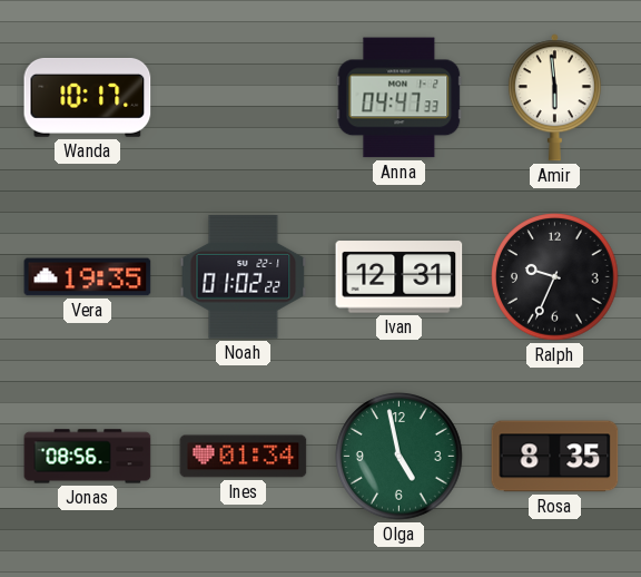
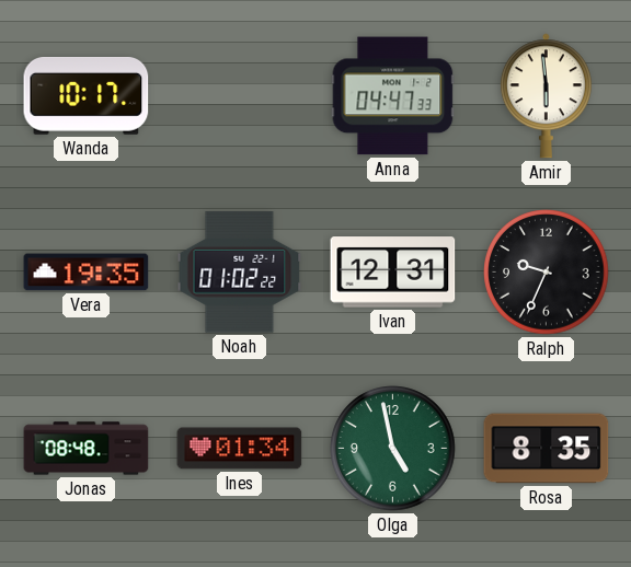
Jonas: 08:56 -> 08:48
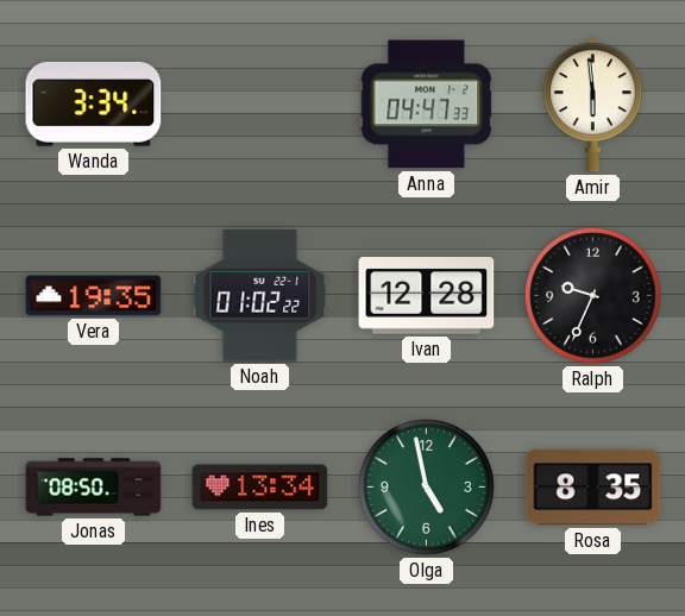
Wanda: 10:17 -> 3:34
Ivan: 12:31 -> 12:28
Jonas: 08:48 -> 08:50
Ines: 01:34 -> 13:34
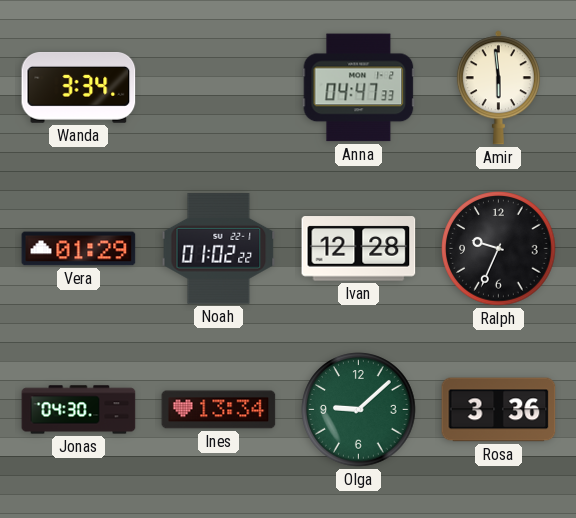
Vera: 19:35 -> 01:29
Jonas: 08:50 -> 04:30
Olga: 4:58 -> 9:08
Rosa: 8:35 -> 3:36
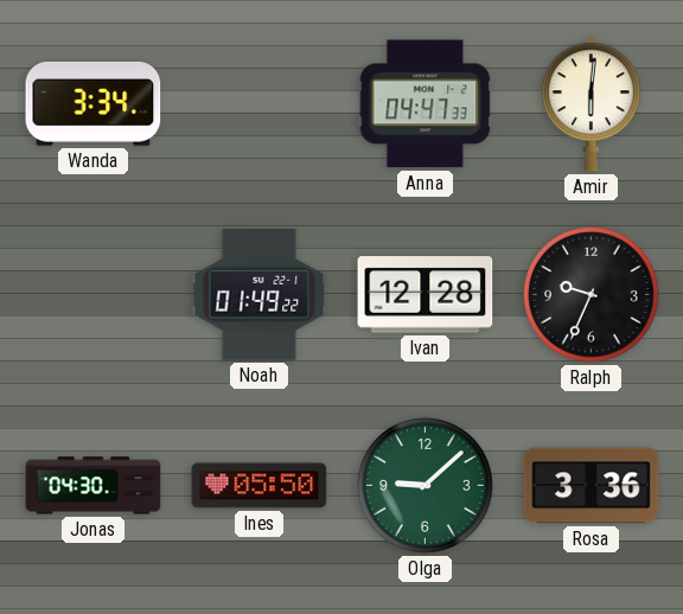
Amir: 5:59 -> 6:01
Vera: 01:29 -> none
Noah: 01:02 -> 01:49
Ines: 13:34 -> 05:50
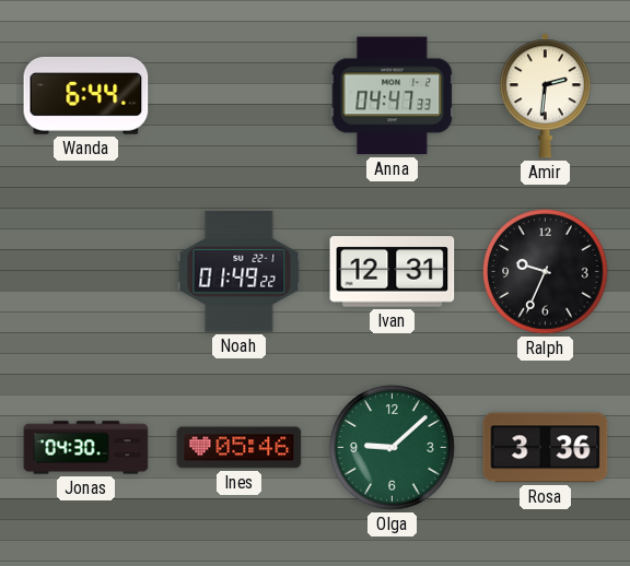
Wanda: 3:34 -> 6:44
Amir: 6:01 -> 2:31
Ivan: 12:28 -> 12:31
Ines: 05:50 -> 05:46
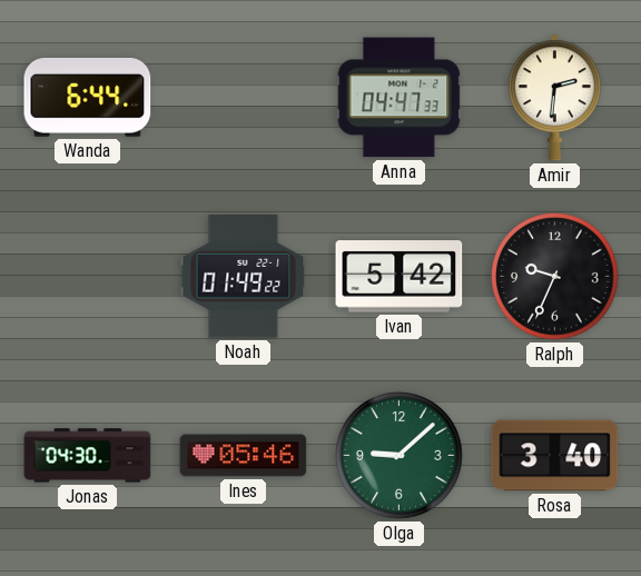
Ivan: 12:31 -> 5:42
Rosa: 3:36 -> 3:40
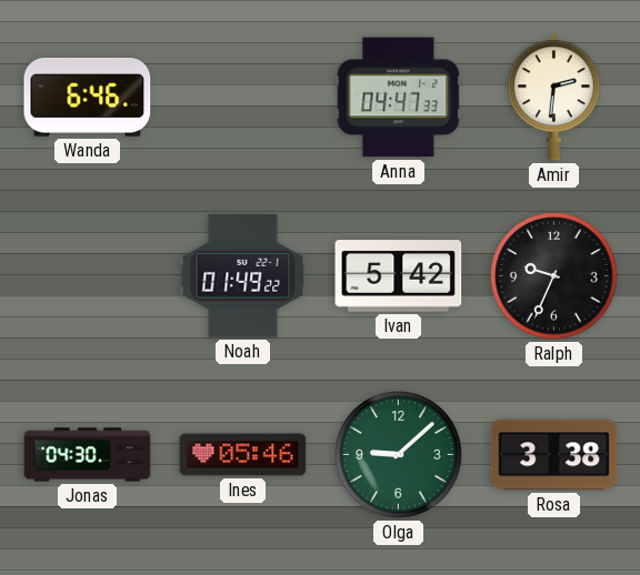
Wanda: 6:44 -> 6:46
Rosa: 3:40 -> 3:38
